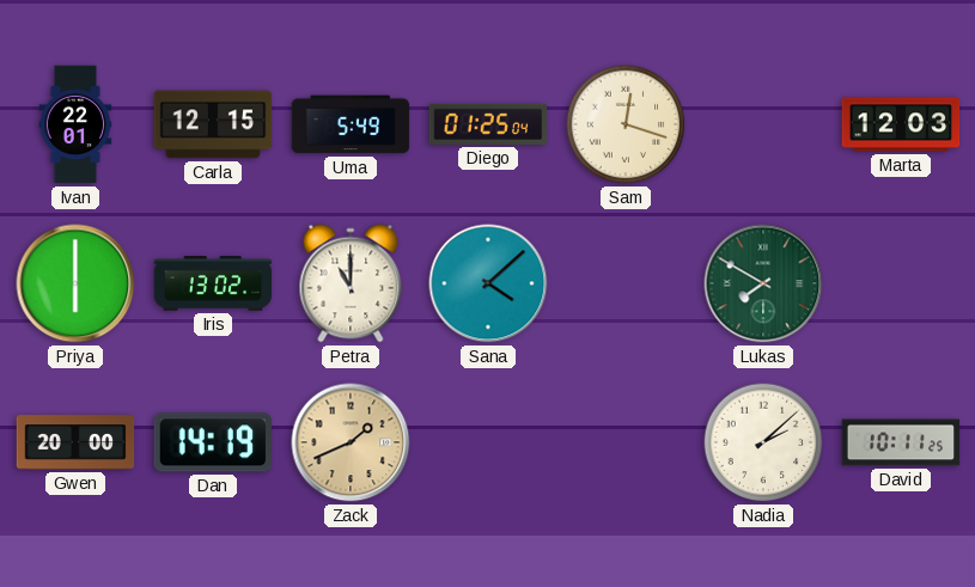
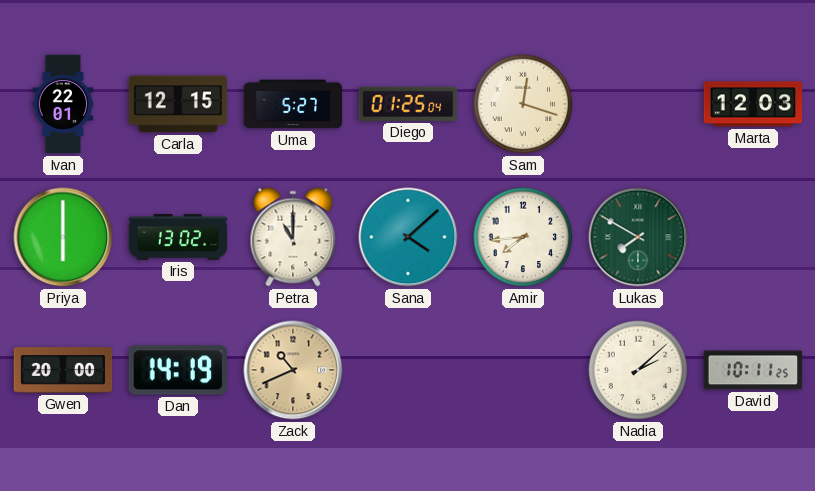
Uma: 5:49 -> 5:27
Amir: none -> 7:44
Zack: 1:41 -> 10:41
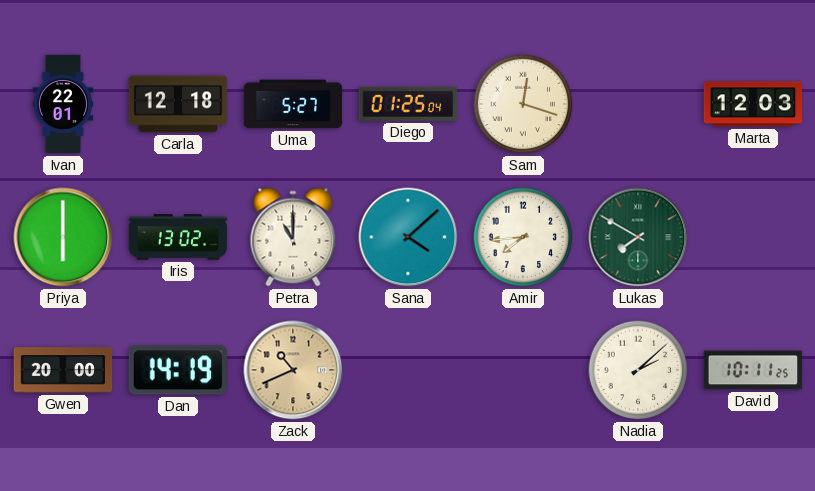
Carla: 12:15 -> 12:18
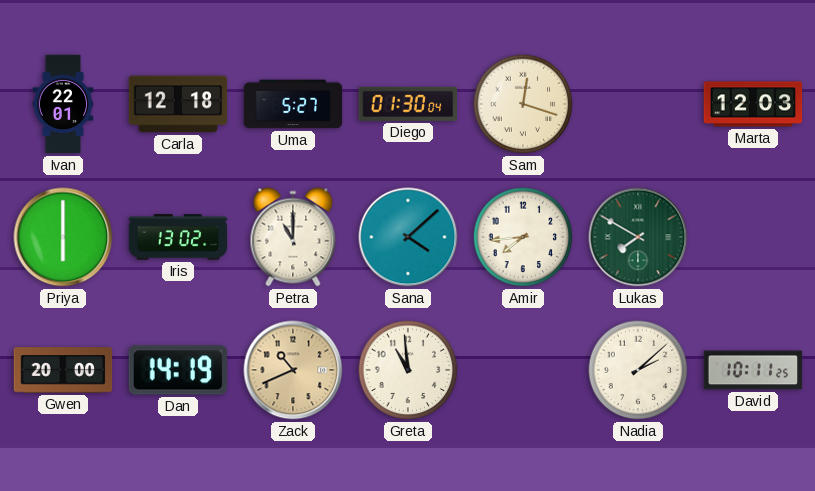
Diego: 01:25 -> 01:30
Greta: none -> 10:59
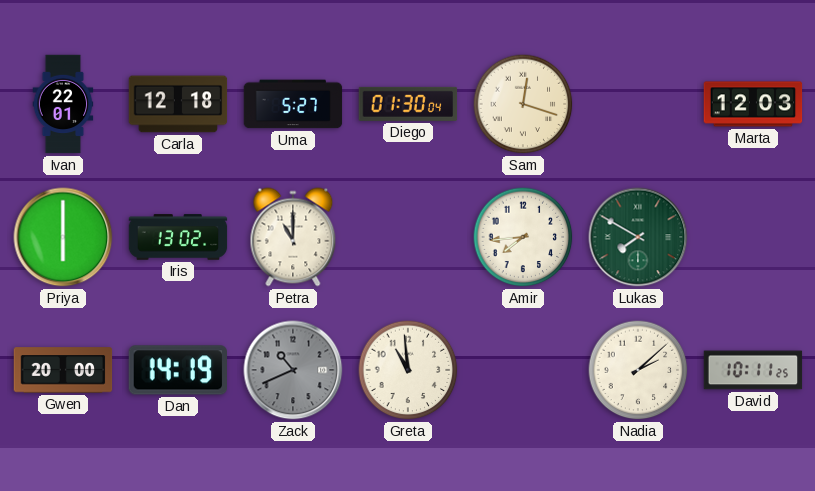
Sana: 4:08 -> none
Zack dial: champagne -> grey
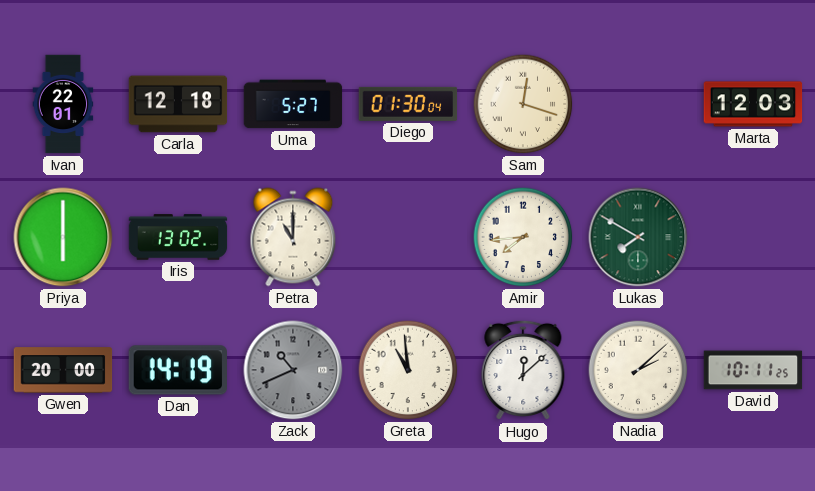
Hugo: none -> 12:08
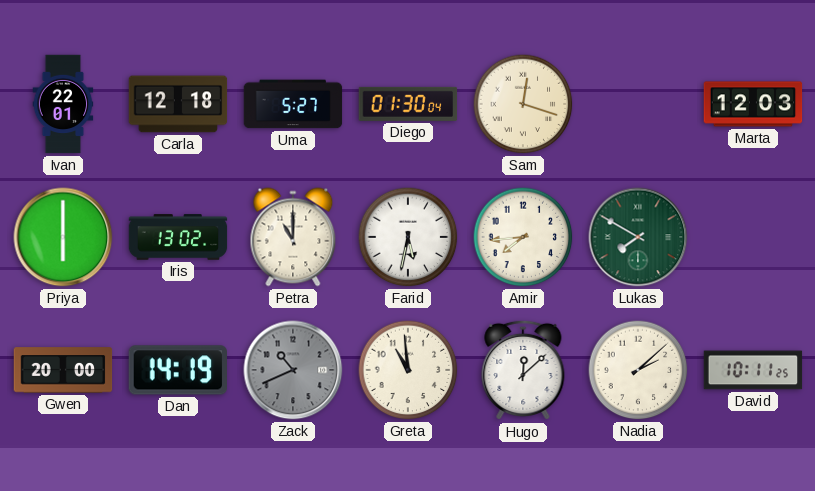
Farid: none -> 5:32
